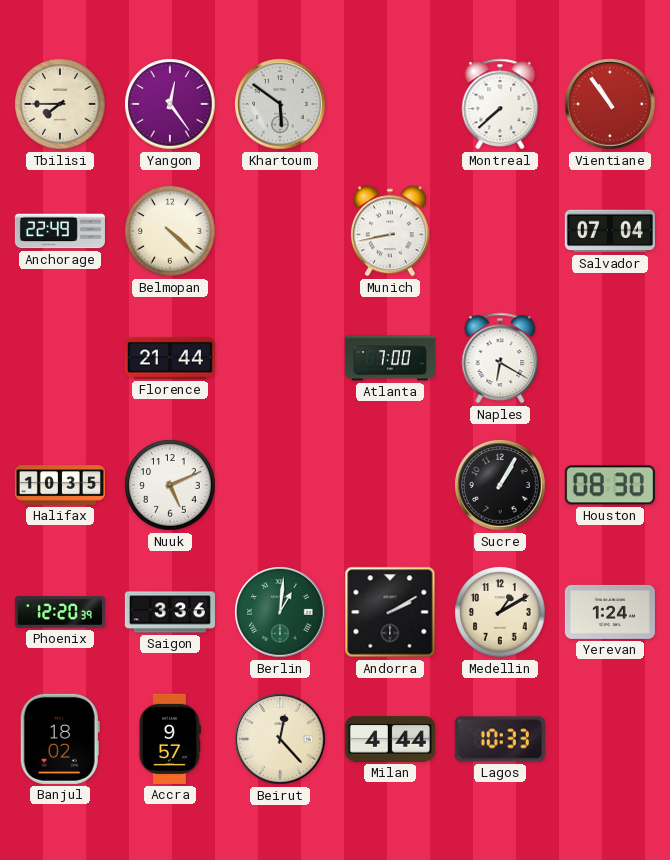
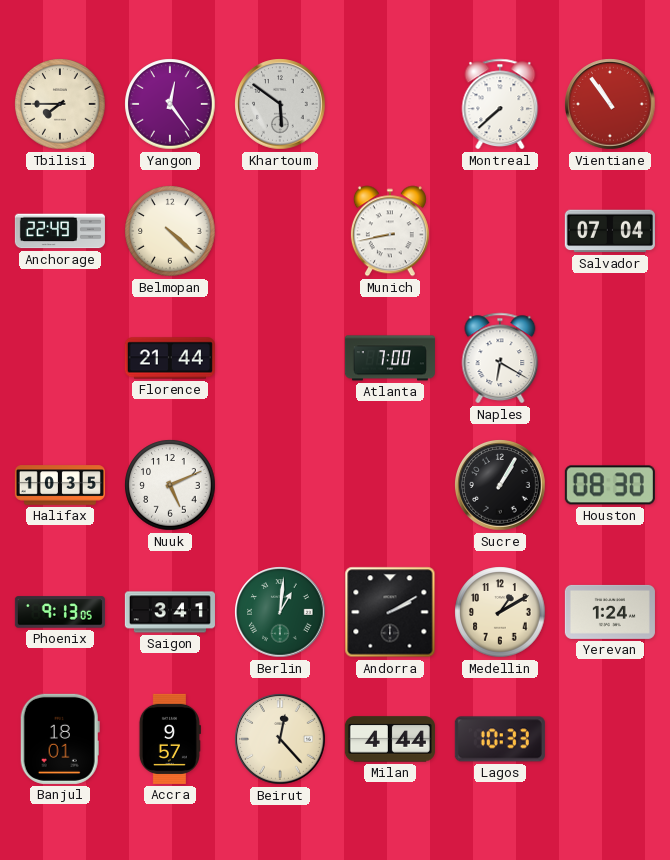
Phoenix: 12:20 -> 9:13
Saigon: 3:36 -> 3:41
Banjul: 18:02 -> 18:01
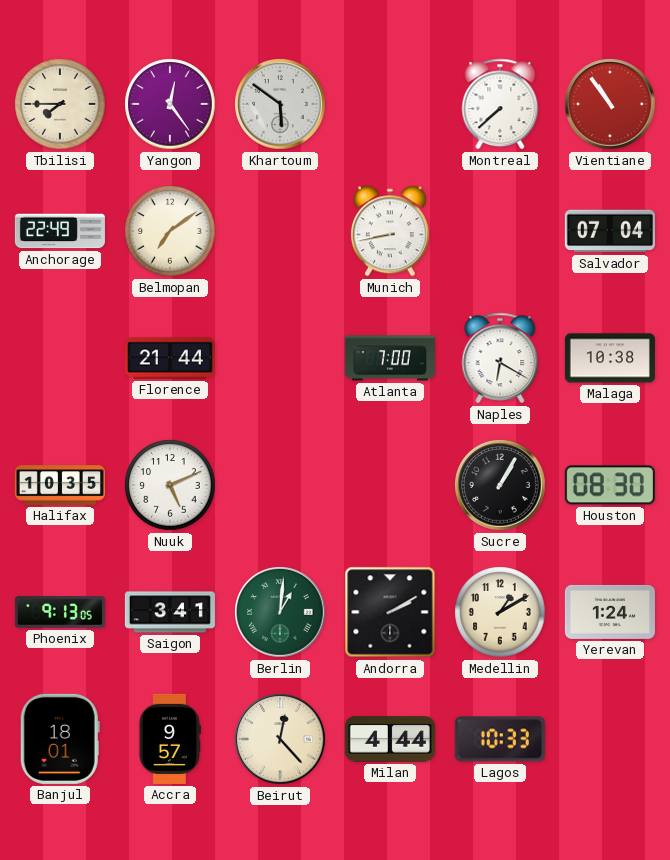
Belmopan: 4:22 -> 7:09
Malaga: none -> 10:38
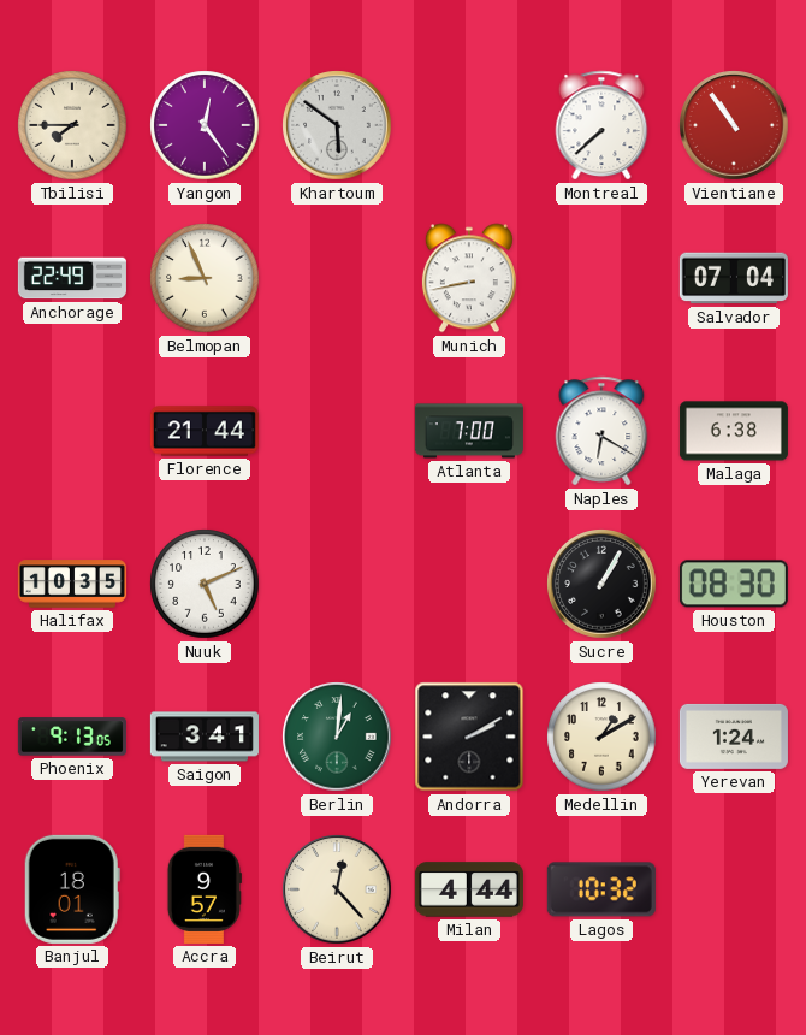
Belmopan: 7:09 -> 8:56
Malaga: 10:38 -> 6:38
Lagos: 10:33 -> 10:32
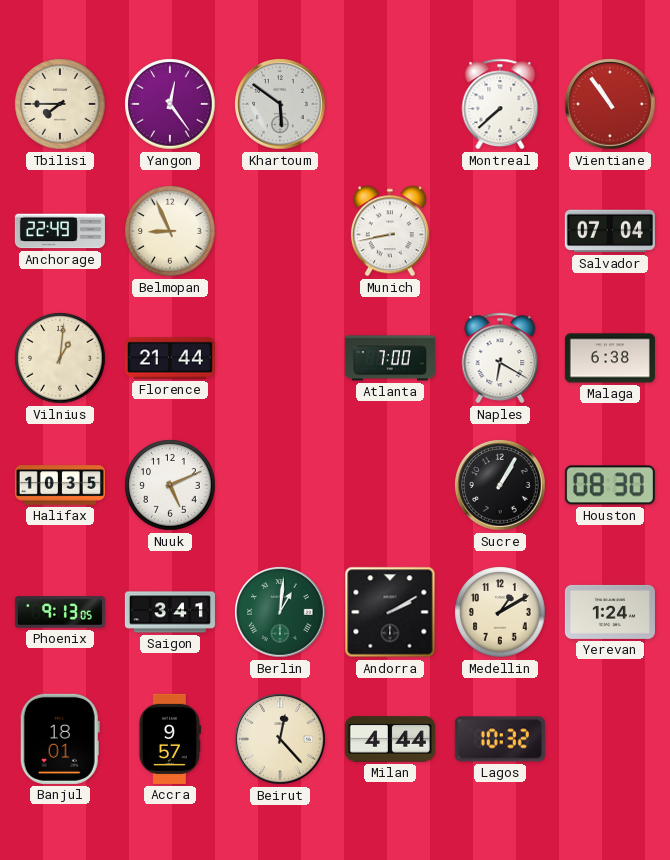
Vilnius: none -> 1:01
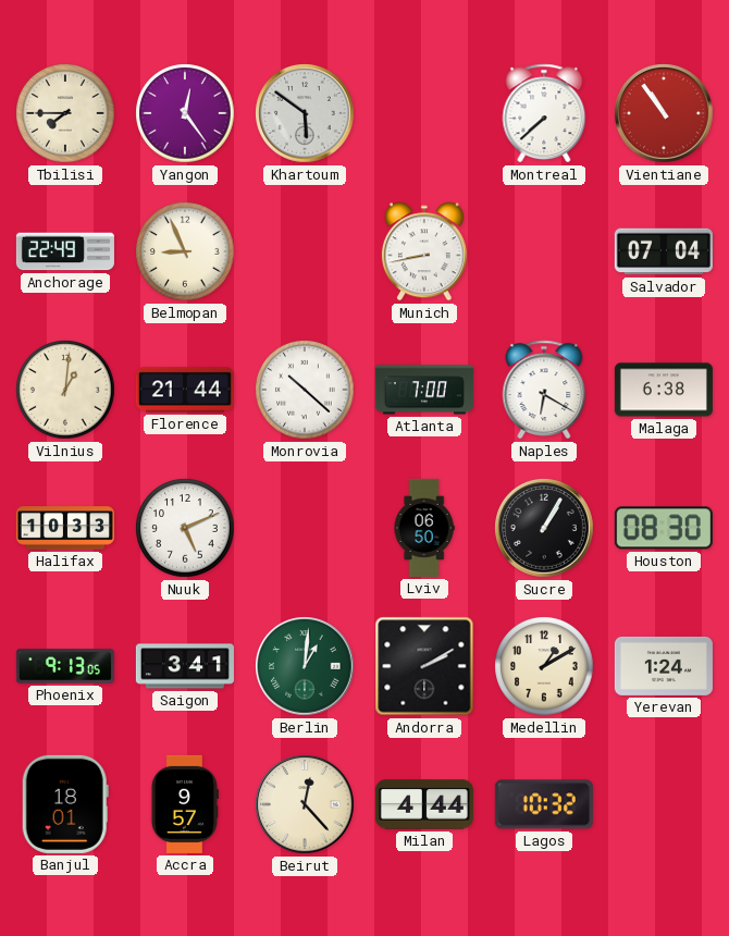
Monrovia: none -> 10:22
Halifax: 10:35 -> 10:33
Lviv: none -> 06:50
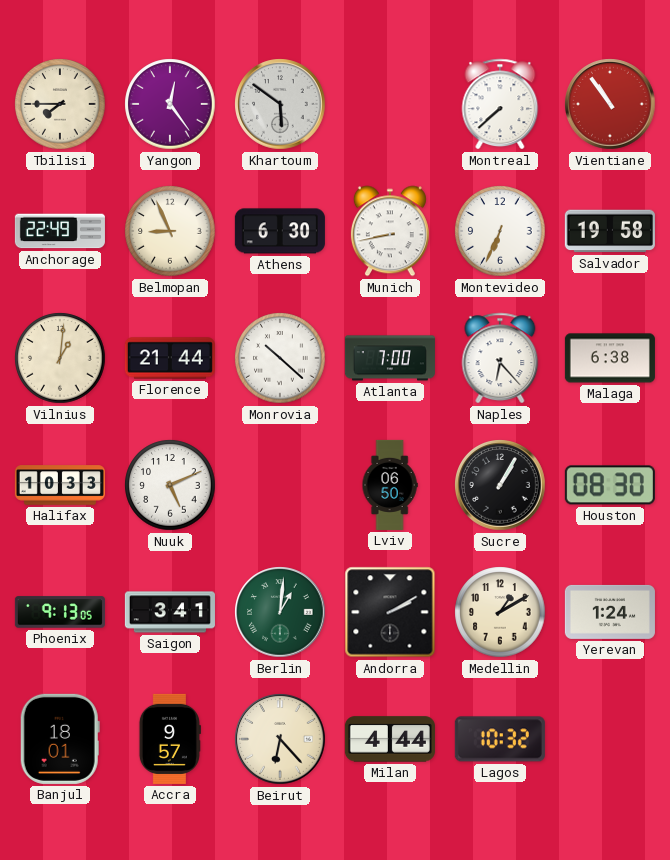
Athens: none -> 6:30
Montevideo: none -> 6:34
Salvador: 07:04 -> 19:58
Naples: 6:20 -> 6:23
Beirut: 12:23 -> 6:23
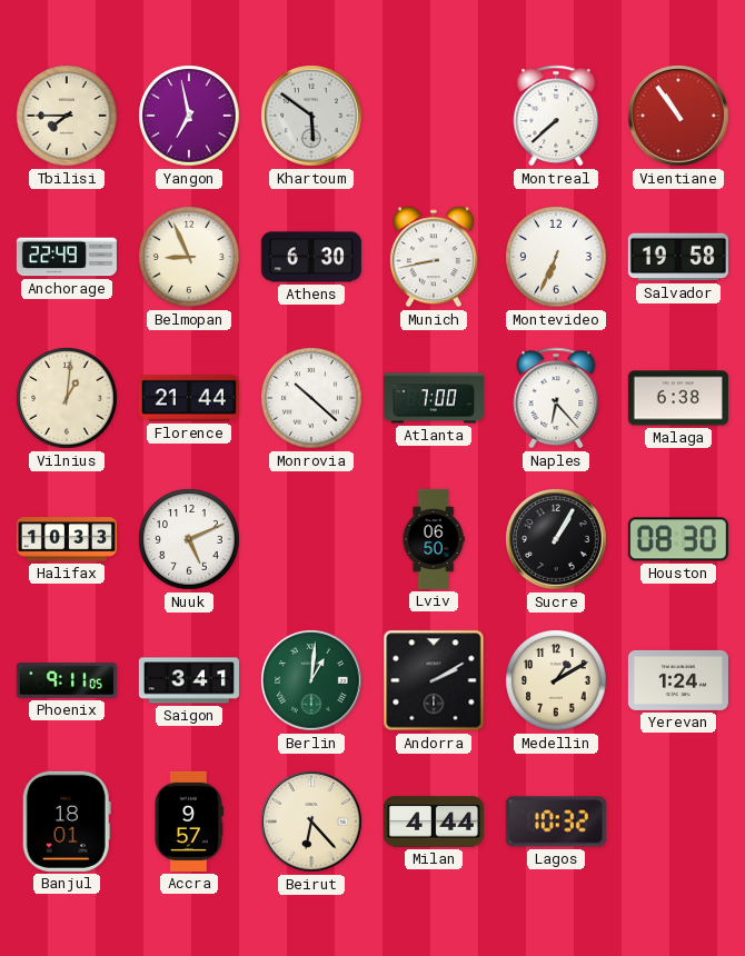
Yangon: 12:24 -> 6:58
Phoenix: 9:13 -> 9:11
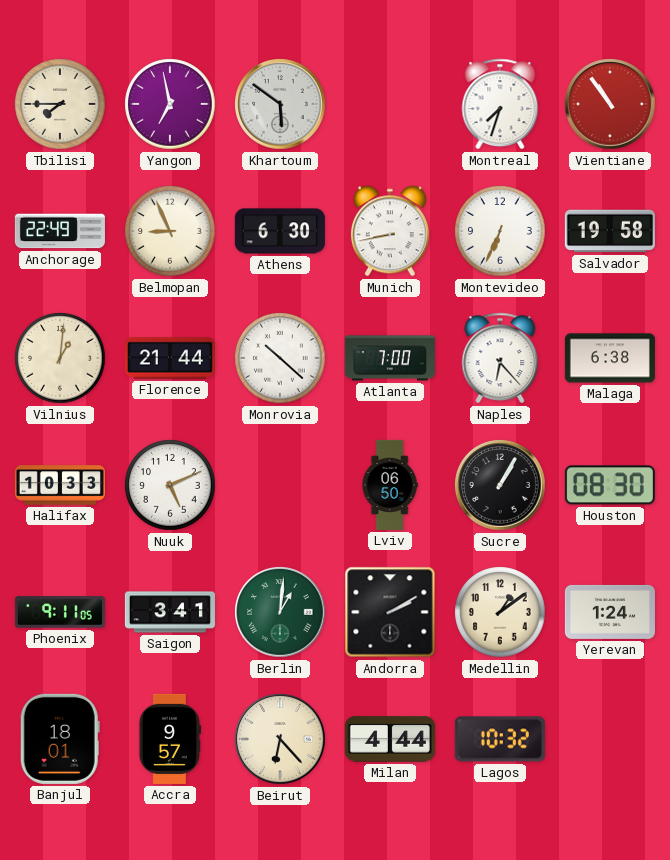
Montreal: 7:38 -> 7:33
Medellin: 1:10 -> 1:09
